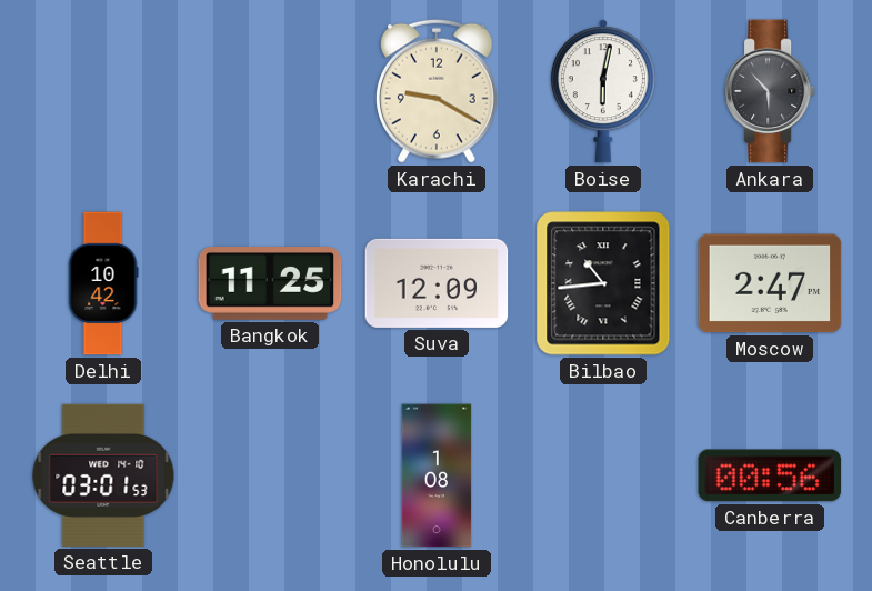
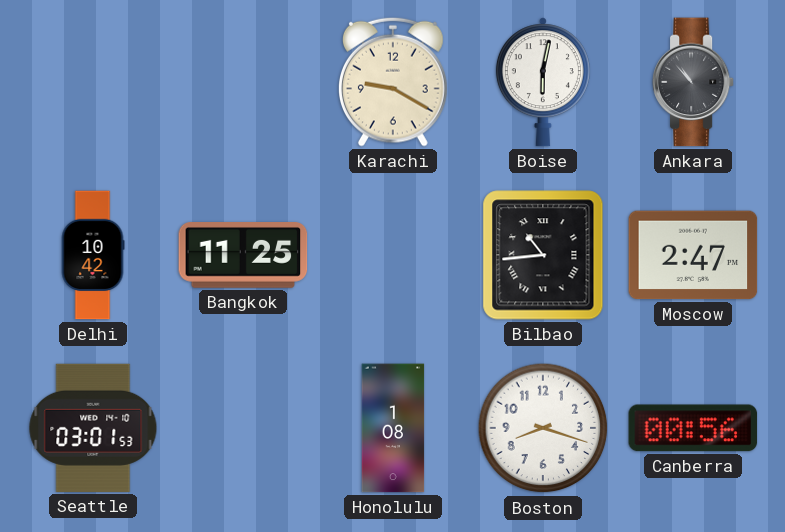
Ankara: 5:53 -> 10:53
Suva: 12:09 -> none
Boston: none -> 8:18
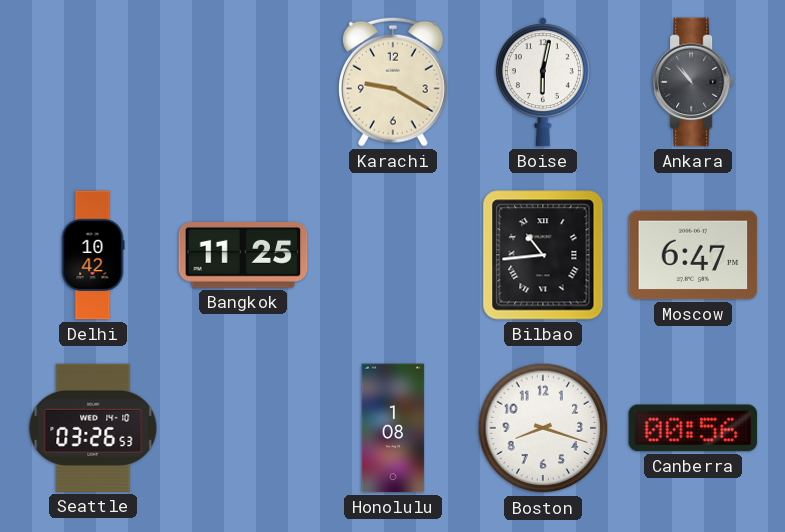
Moscow: 2:47 -> 6:47
Seattle: 03:01 -> 03:26
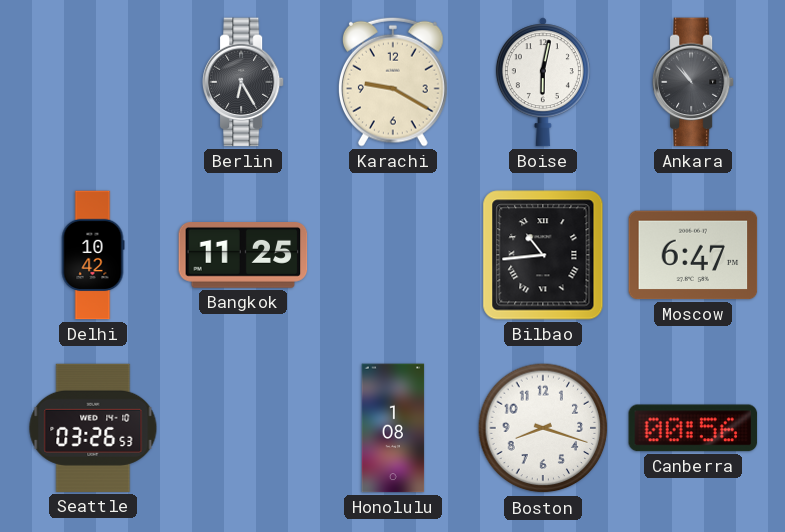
Berlin: none -> 6:25
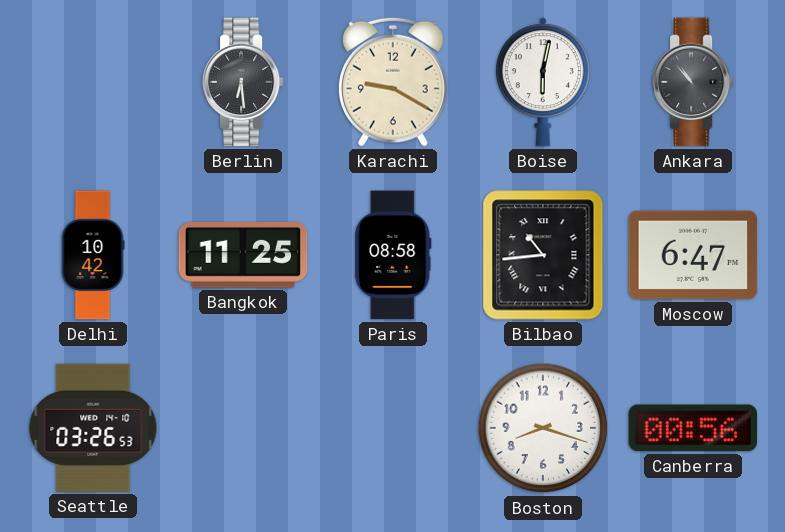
Berlin: 6:25 -> 6:29
Paris: none -> 08:58
Honolulu: 1:08 -> none
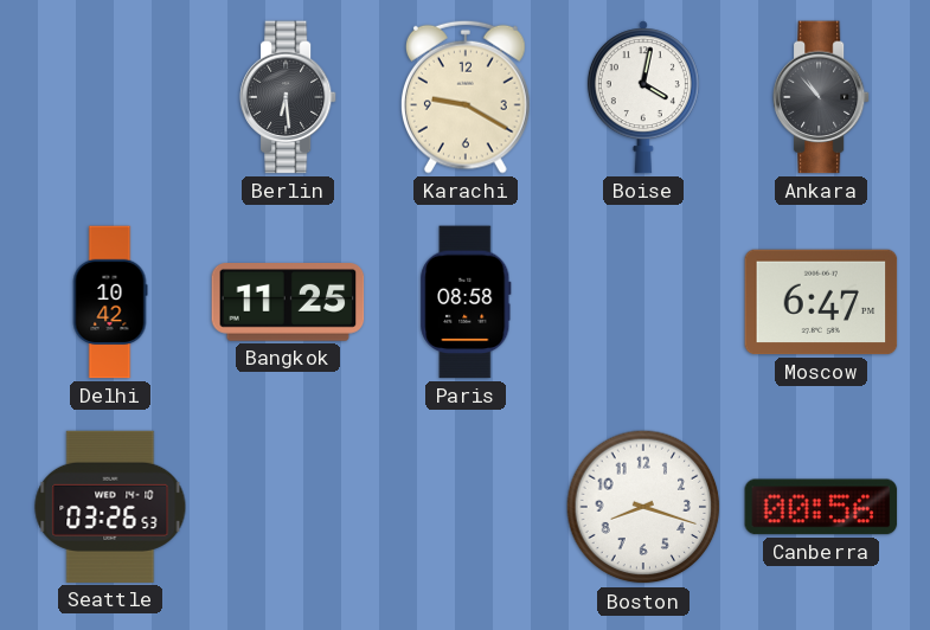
Boise: 6:02 -> 4:02
Bilbao: 10:44 -> none
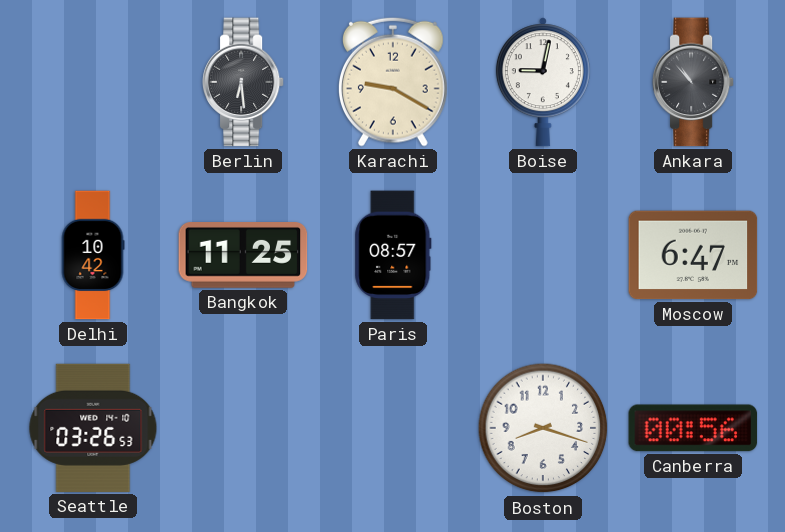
Boise: 4:02 -> 9:02
Paris: 08:58 -> 08:57
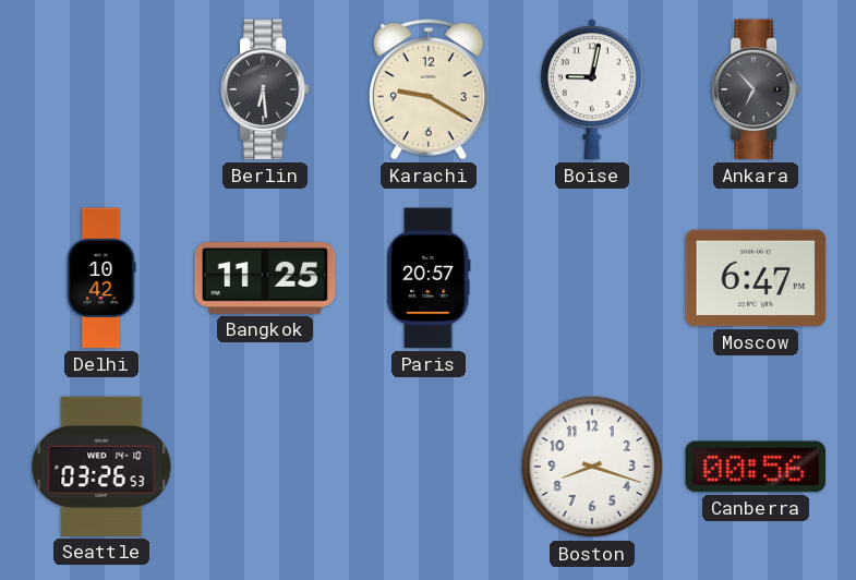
Ankara: 10:53 -> 6:53
Paris: 08:57 -> 20:57
